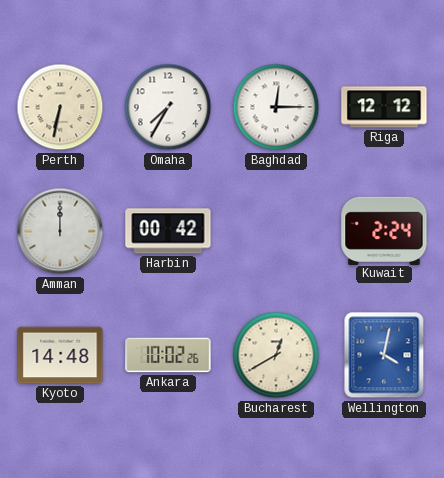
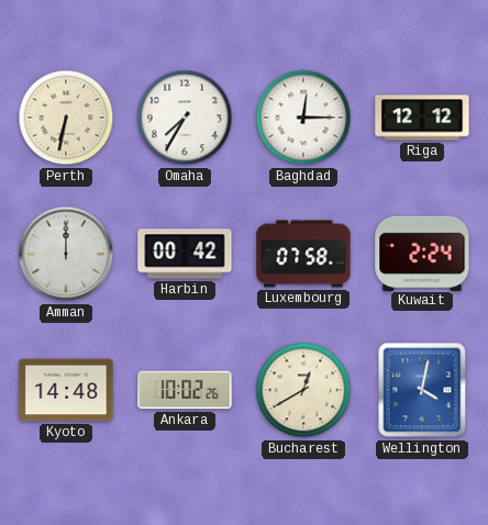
Luxembourg: none -> 07:58
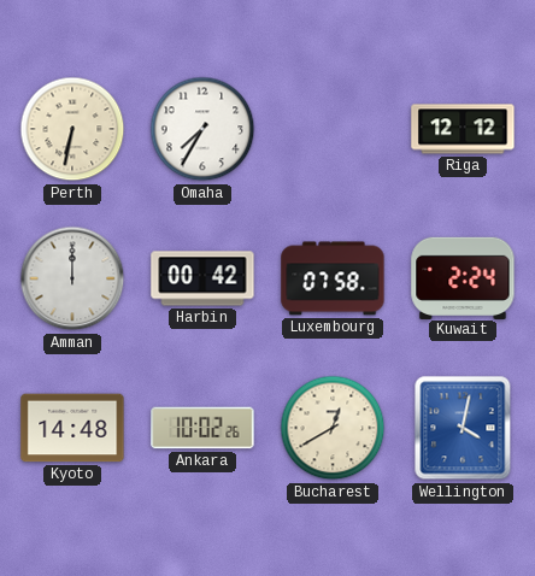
Baghdad: 12:15 -> none
